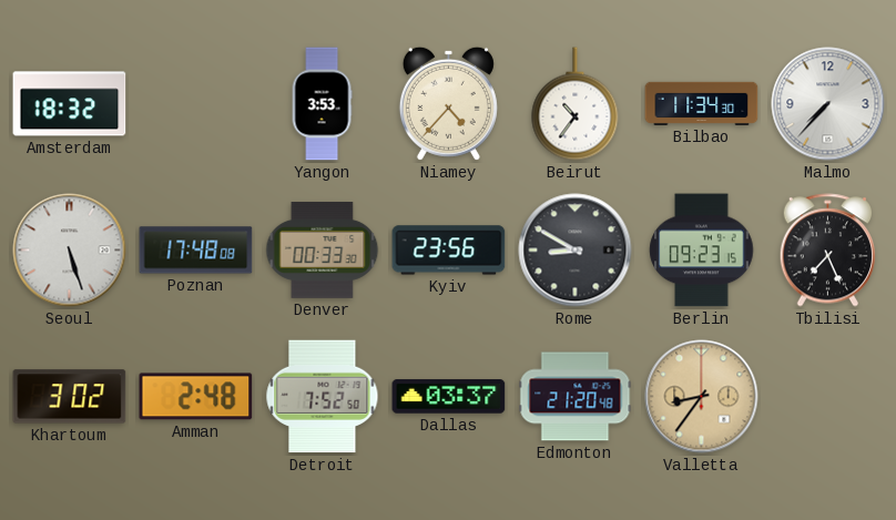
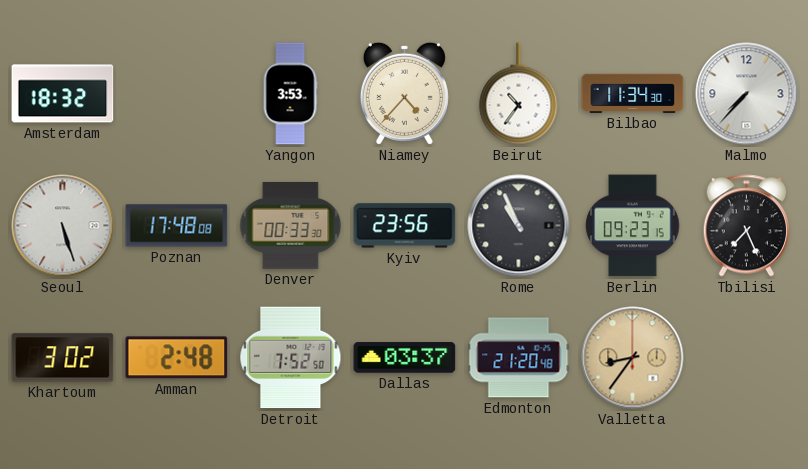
Rome: 8:50 -> 10:56
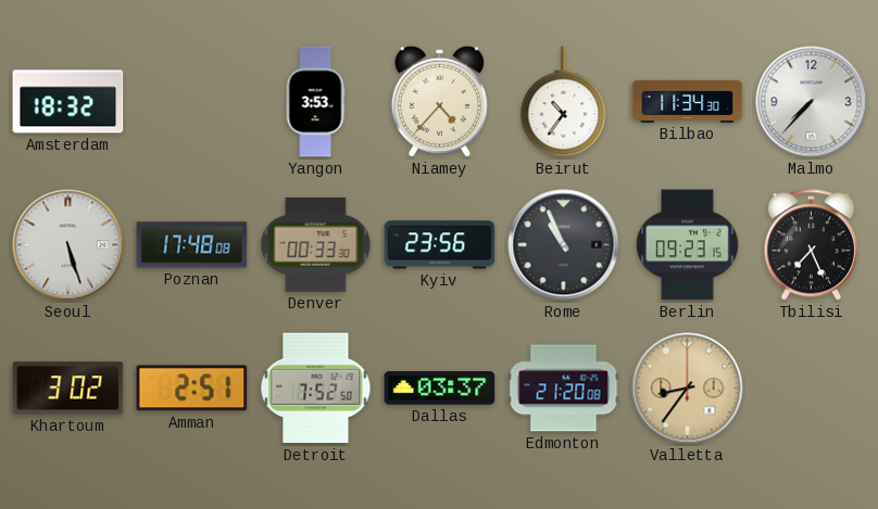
Amman: 2:48 -> 2:51
Edmonton: 21:20:48 -> 21:20:08
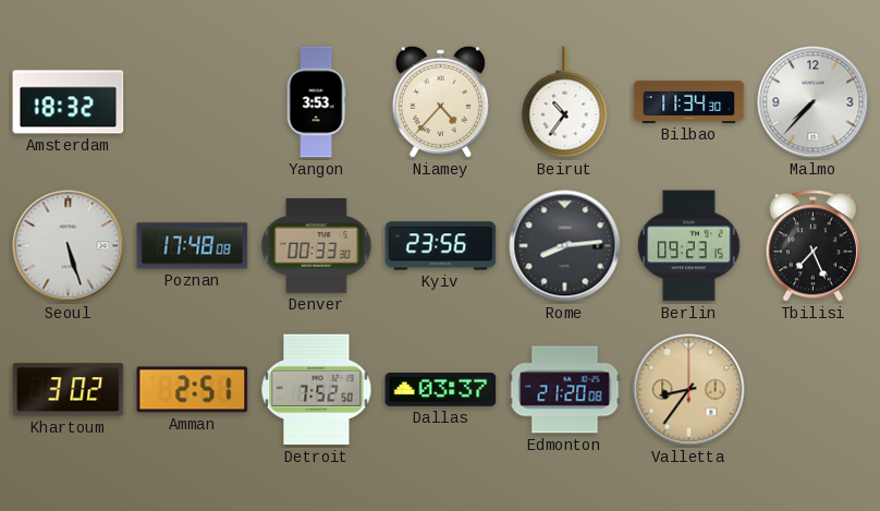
Rome: 10:56 -> 8:14
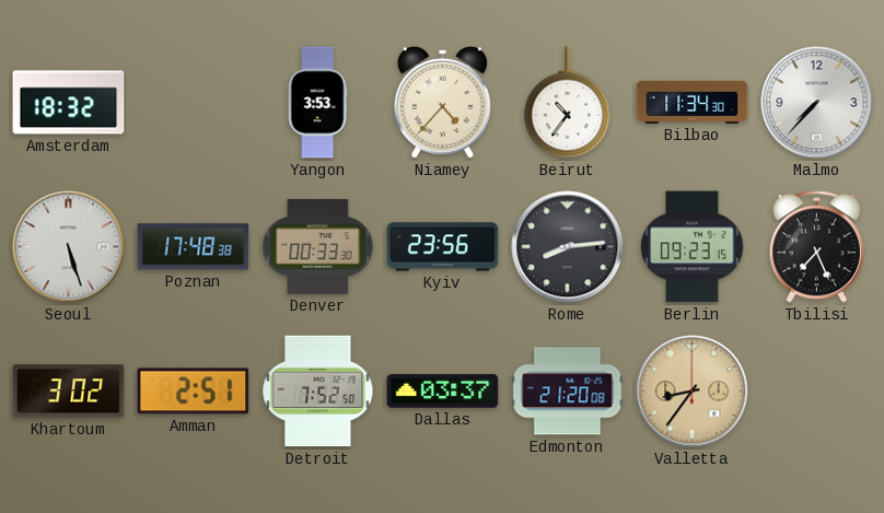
Poznan: 17:48:08 -> 17:48:38
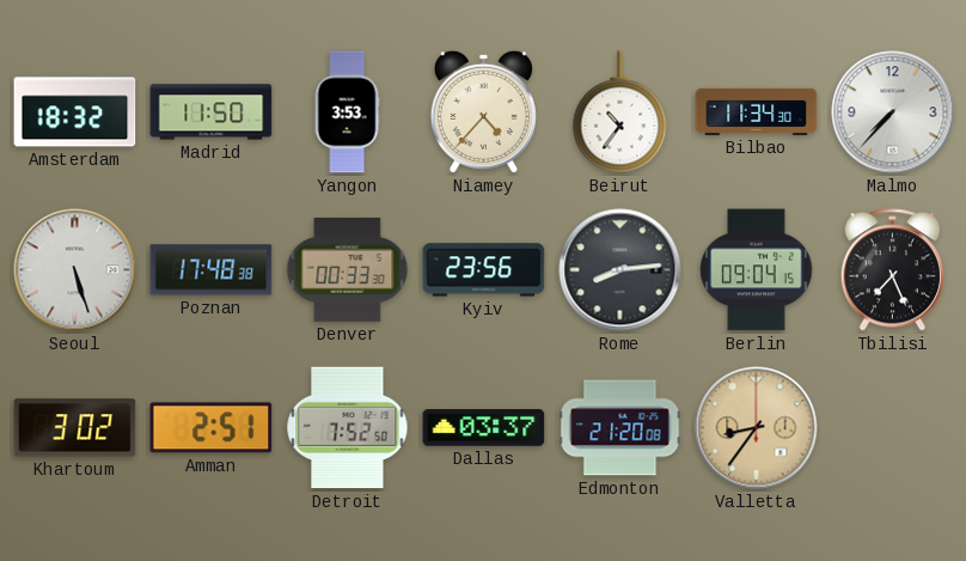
Madrid: none -> 11:50
Berlin: 09:23 -> 09:04
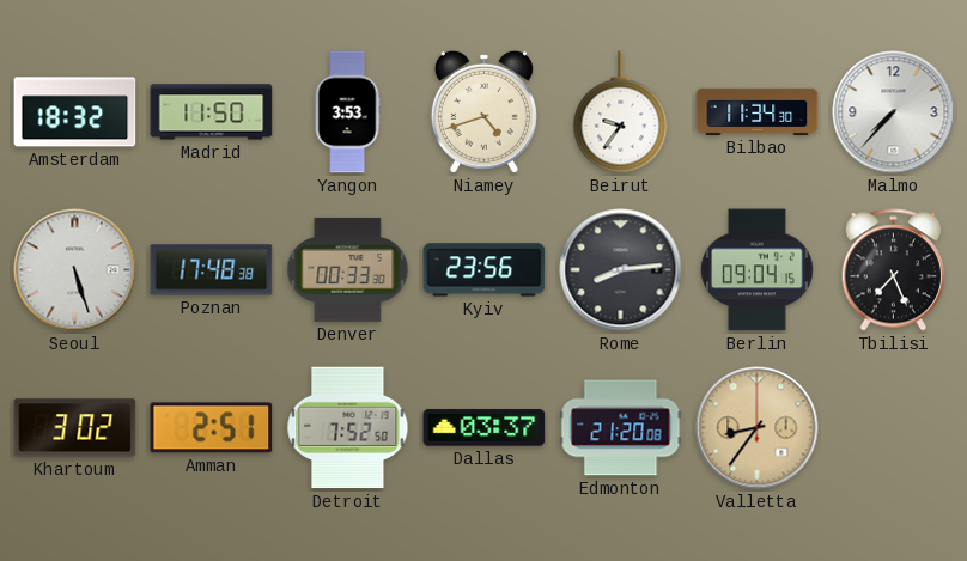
Niamey: 4:37 -> 4:42
Beirut: 10:36 -> 9:36
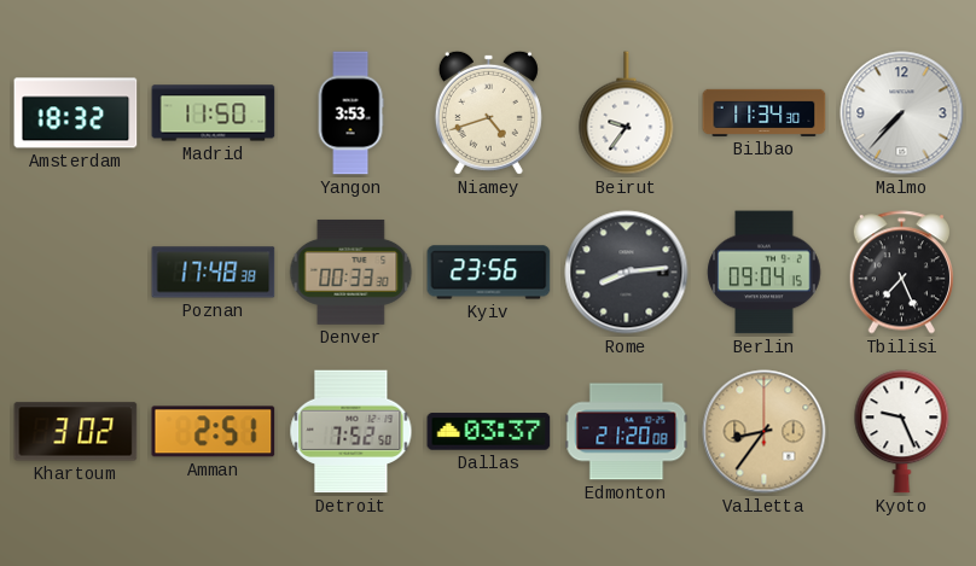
Seoul: 5:27 -> none
Kyoto: none -> 9:26
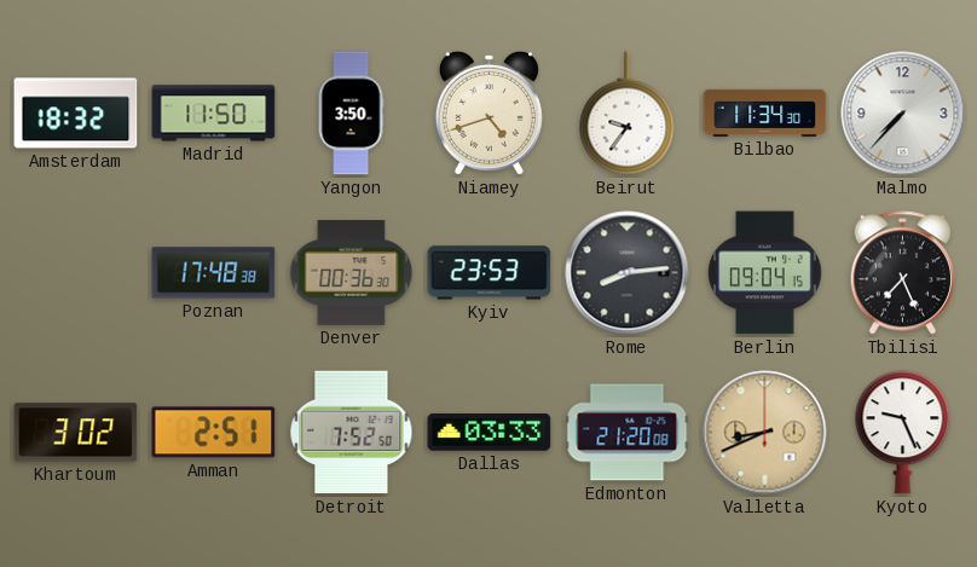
Yangon: 3:53 -> 3:50
Denver: 00:33 -> 00:36
Kyiv: 23:56 -> 23:53
Dallas: 03:37 -> 03:33
Valletta: 8:36 -> 8:41
